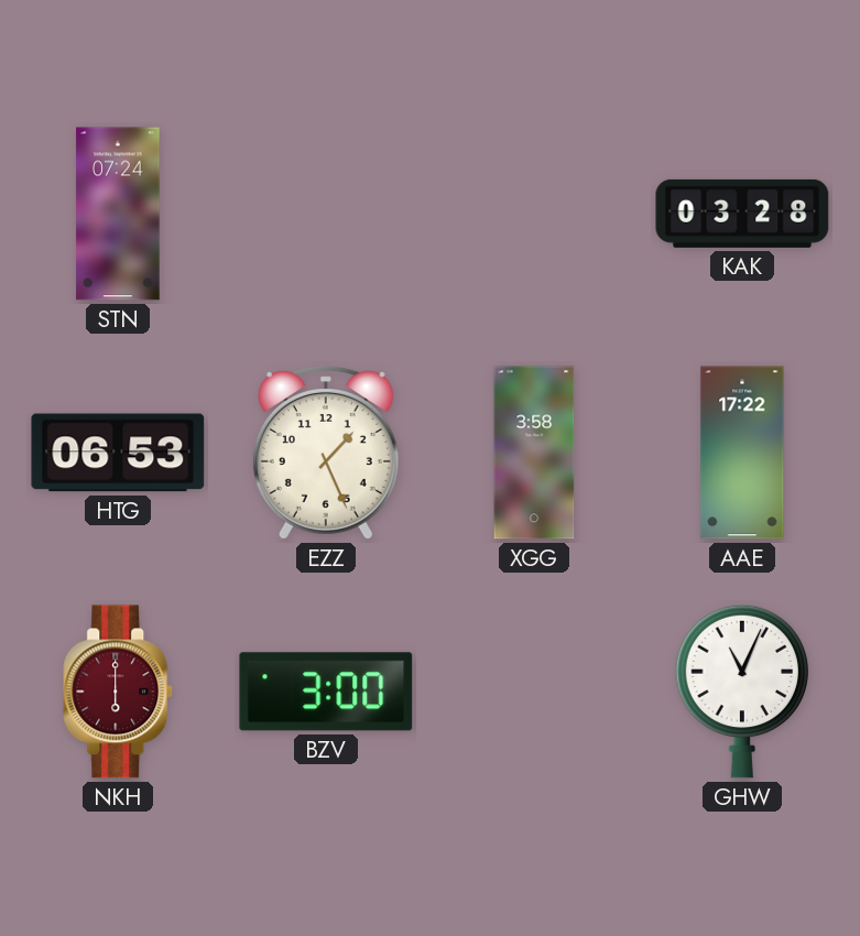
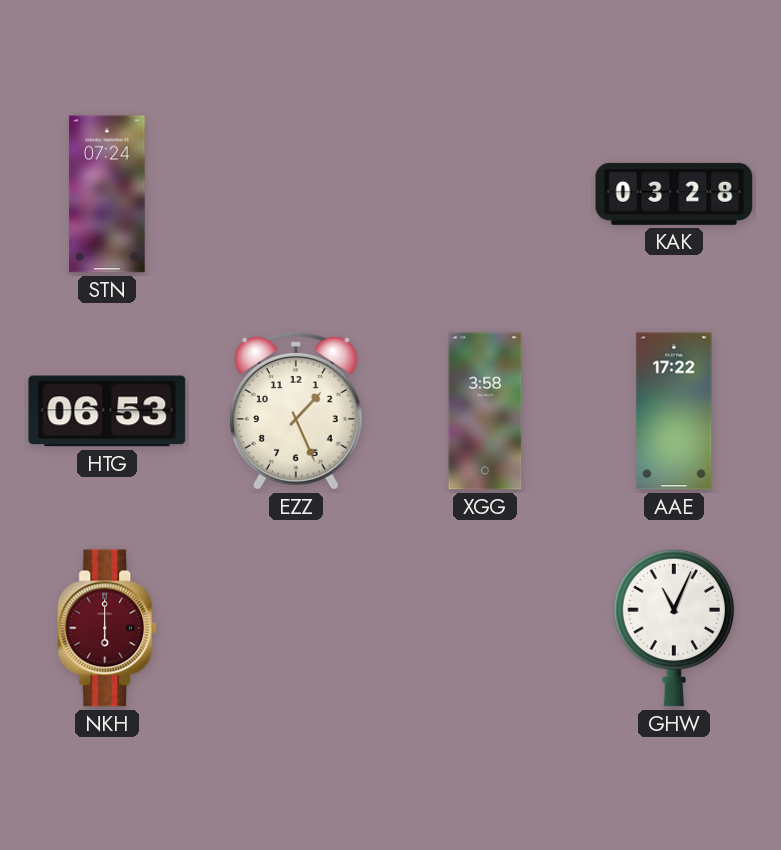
BZV: 3:00 -> none
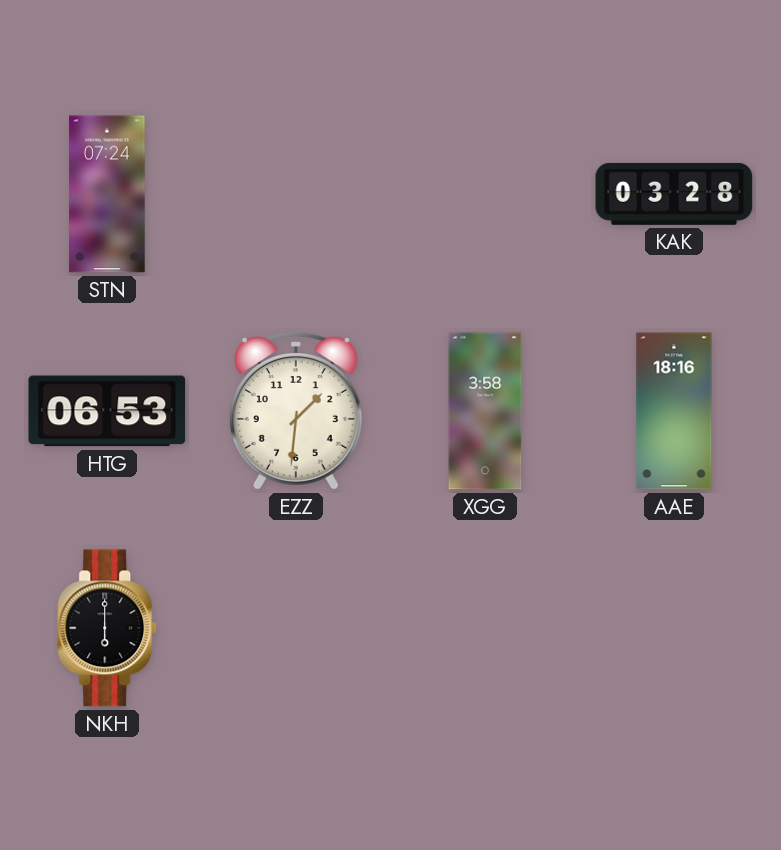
EZZ: 1:26 -> 1:31
AAE: 17:22 -> 18:16
NKH dial: burgundy -> black
GHW: 11:04 -> none
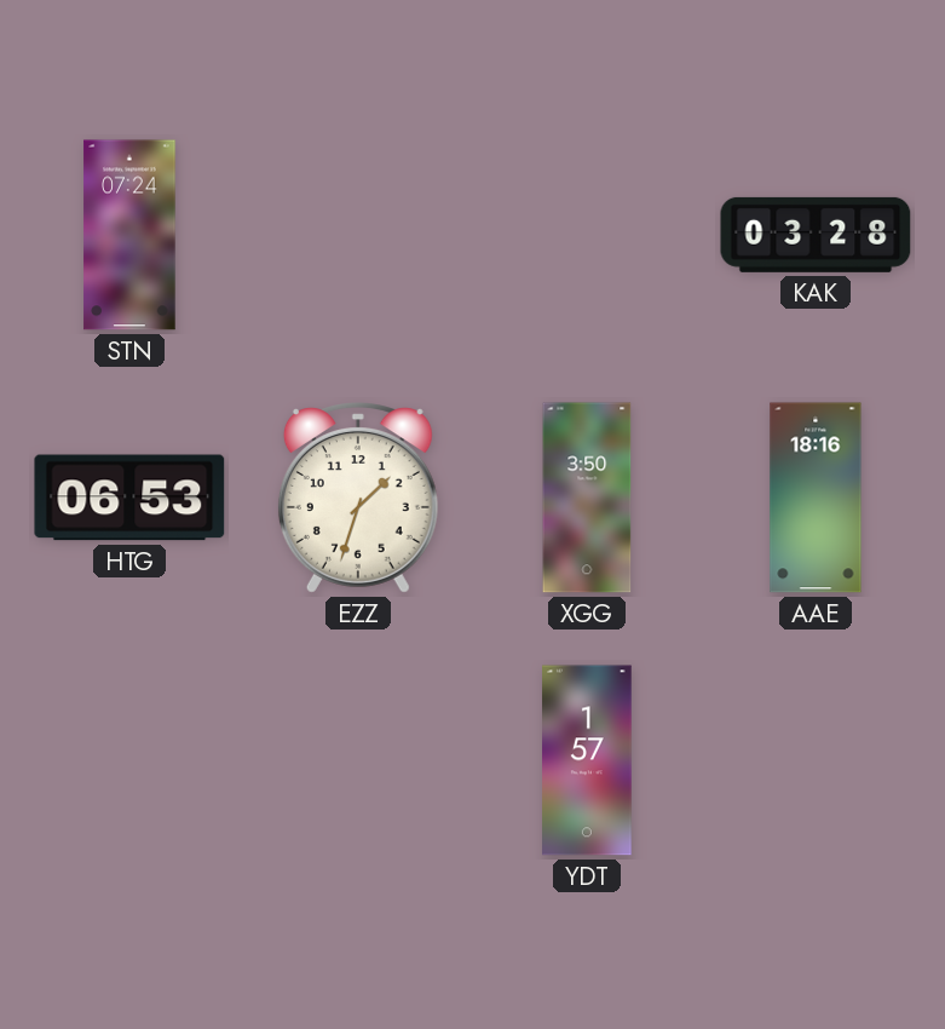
EZZ: 1:31 -> 1:33
XGG: 3:58 -> 3:50
NKH: 6:00 -> none
YDT: none -> 1:57
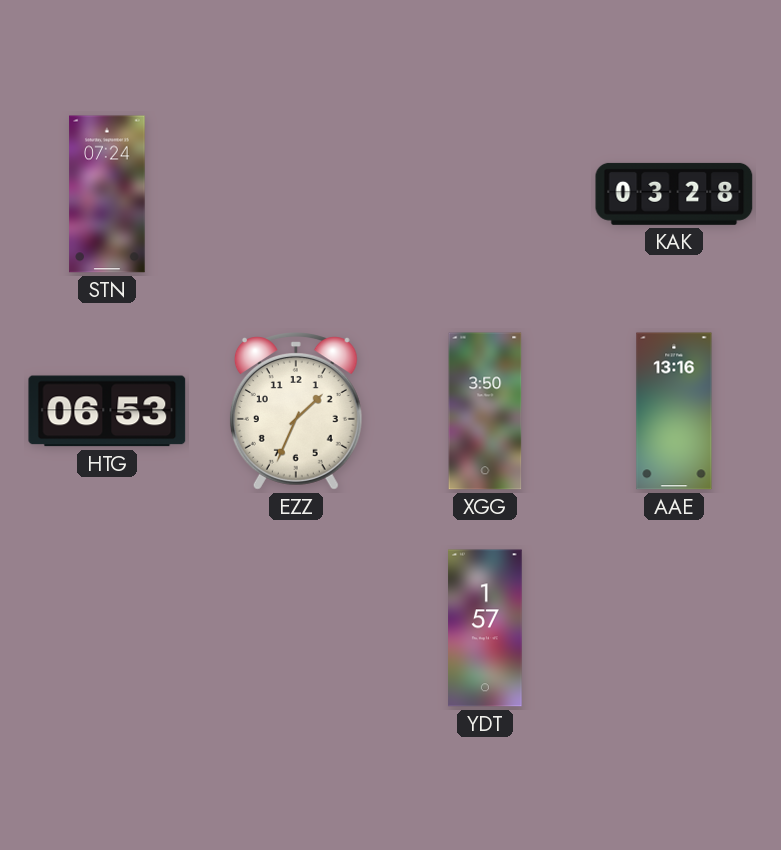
EZZ: 1:33 -> 1:34
AAE: 18:16 -> 13:16
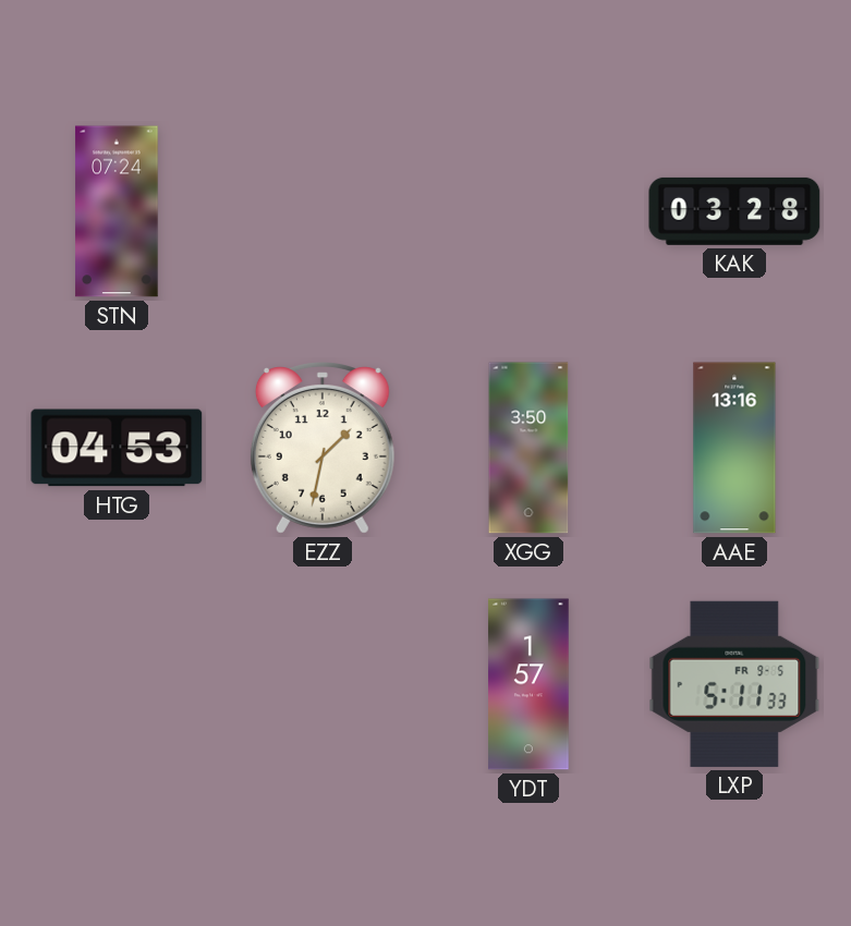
HTG: 06:53 -> 04:53
EZZ: 1:34 -> 1:32
LXP: none -> 5:11
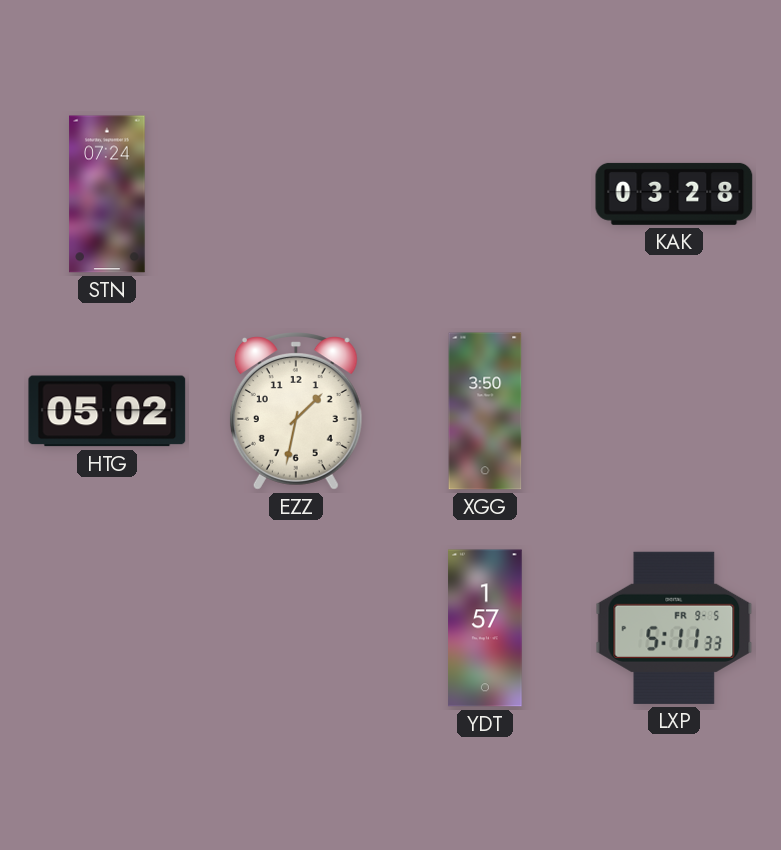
HTG: 04:53 -> 05:02
AAE: 13:16 -> none
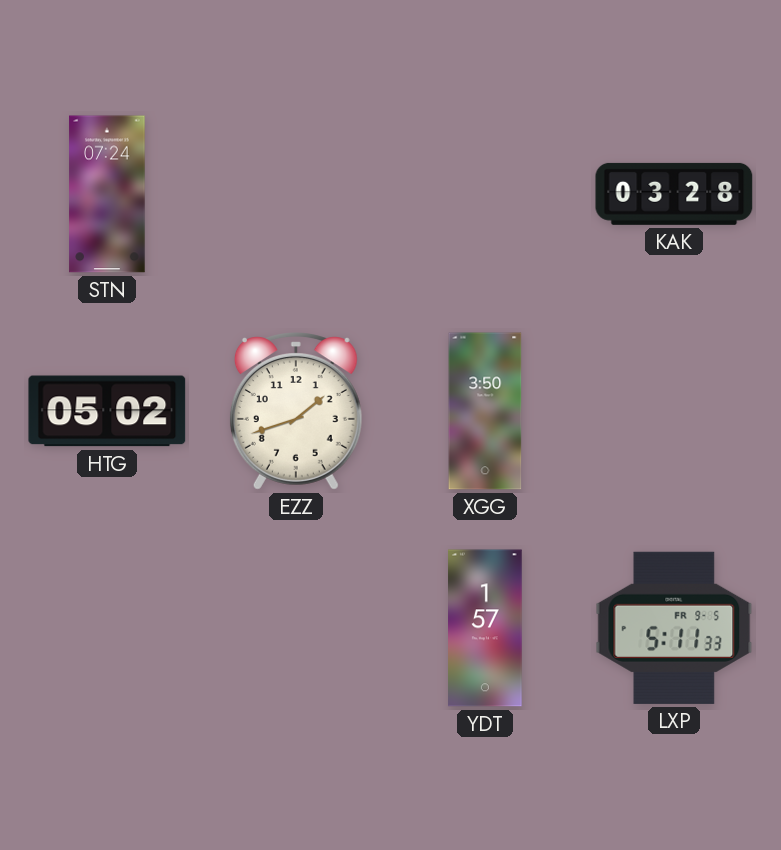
EZZ: 1:32 -> 1:42
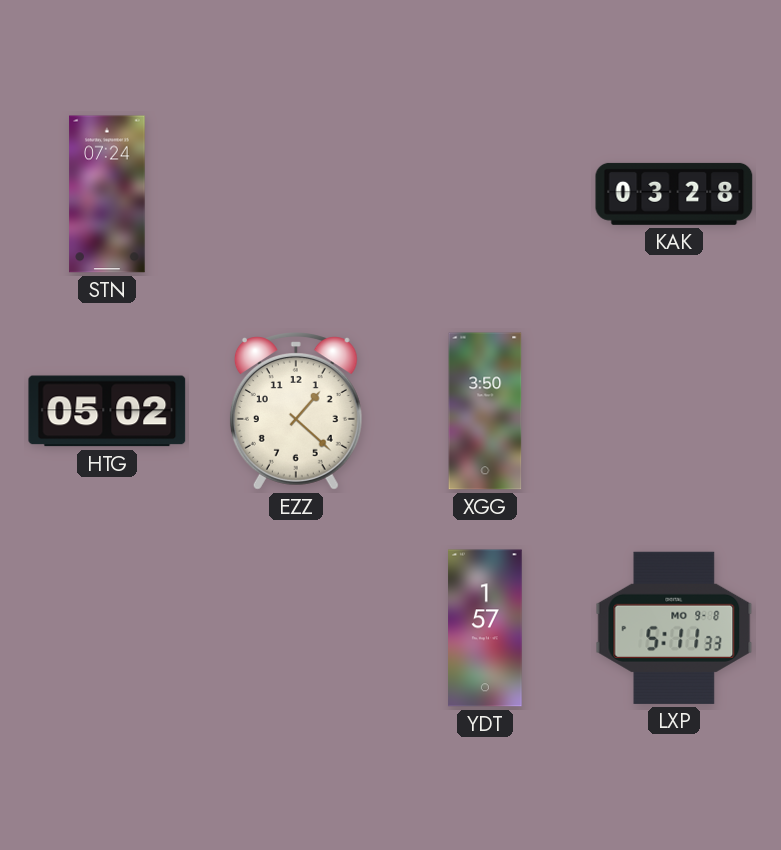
EZZ: 1:42 -> 1:22
LXP date: FR 9-5 -> MO 9-8
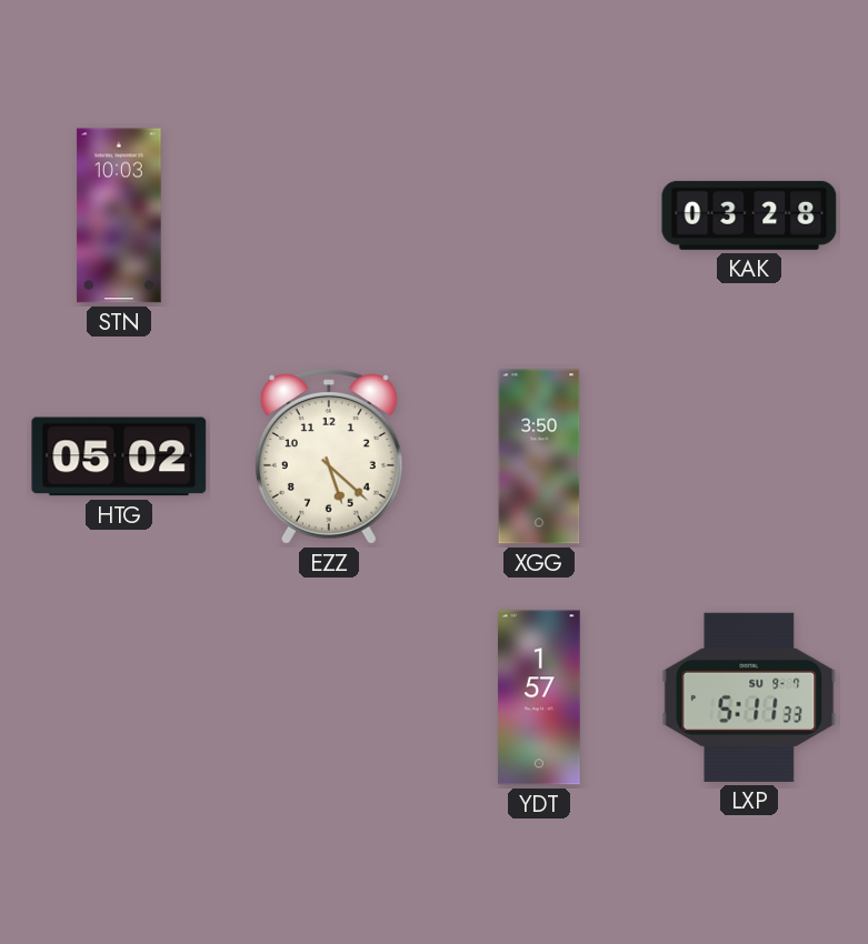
STN: 07:24 -> 10:03
EZZ: 1:22 -> 5:22
LXP date: MO 9-8 -> SU 9-7
